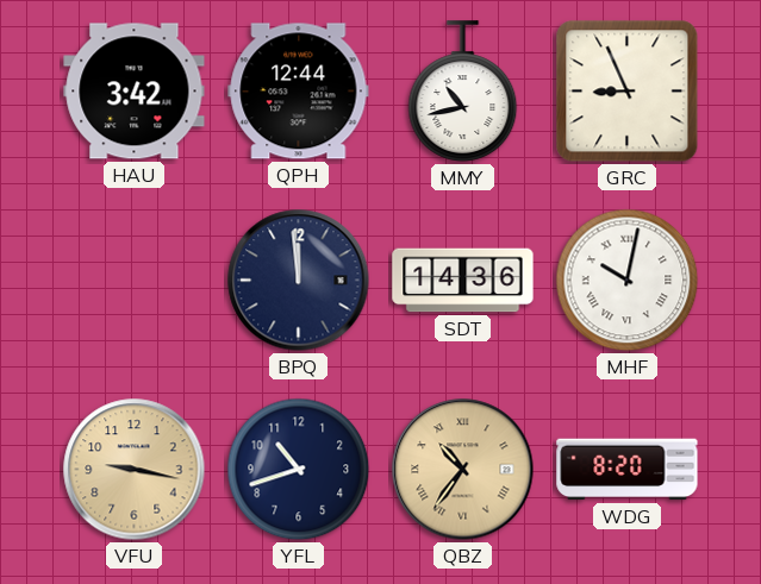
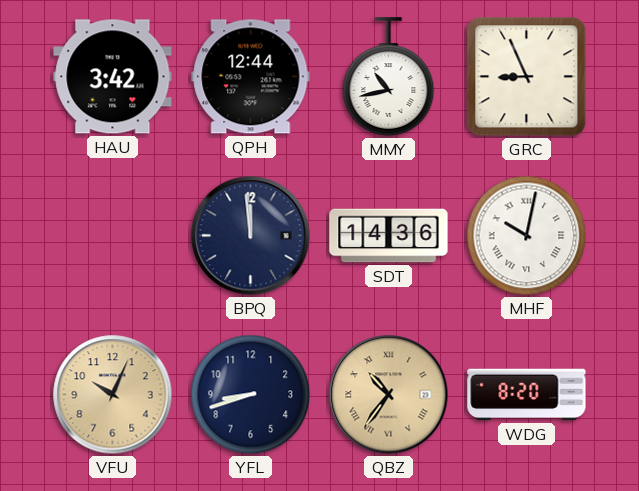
VFU: 9:17 -> 10:04
YFL: 10:42 -> 8:42
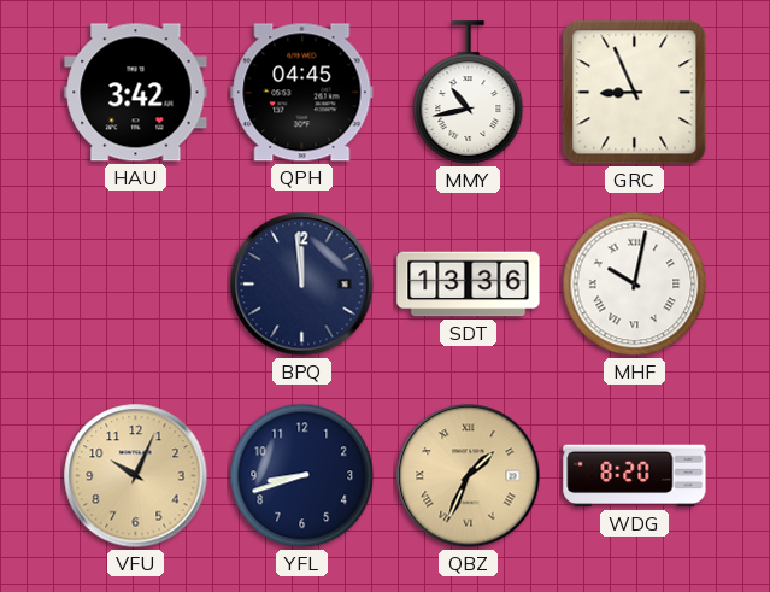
QPH: 12:44 -> 04:45
SDT: 14:36 -> 13:36
QBZ: 10:36 -> 1:34
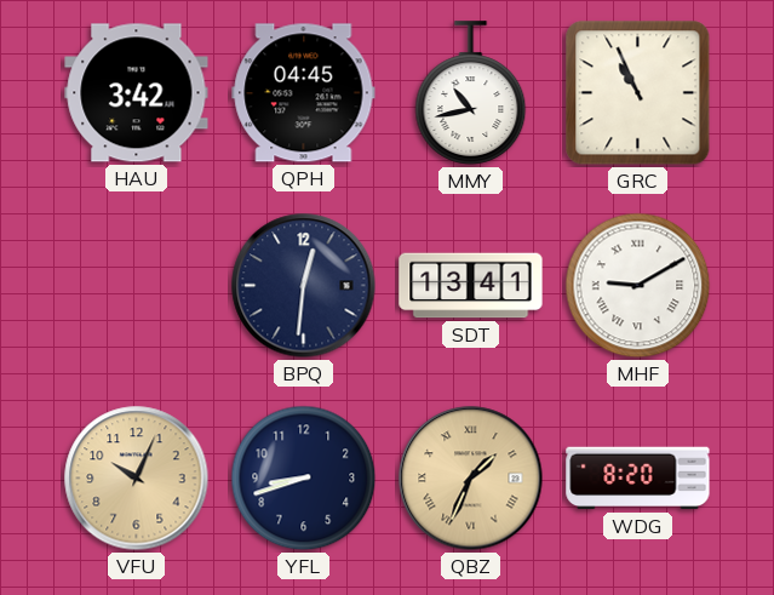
GRC: 8:56 -> 10:56
BPQ: 11:59 -> 12:31
SDT: 13:36 -> 13:41
MHF: 10:02 -> 9:10
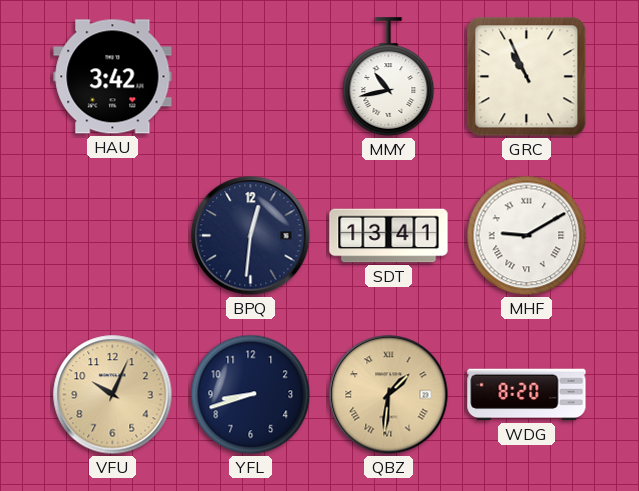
QPH: 04:45 -> none
QBZ: 1:34 -> 1:31
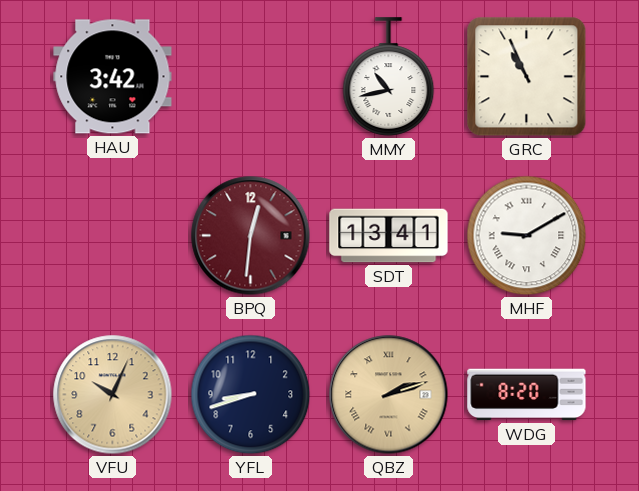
BPQ dial: navy -> burgundy
QBZ: 1:31 -> 2:12
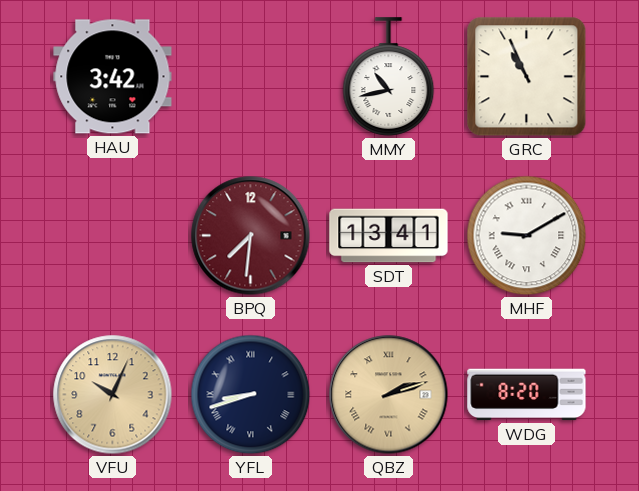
BPQ: 12:31 -> 7:31
YFL numerals: Arabic -> Roman
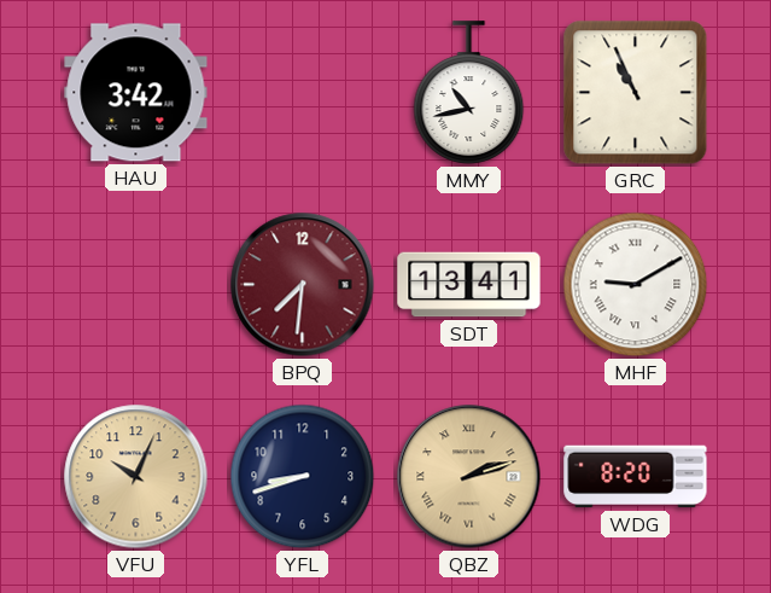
YFL numerals: Roman -> Arabic
